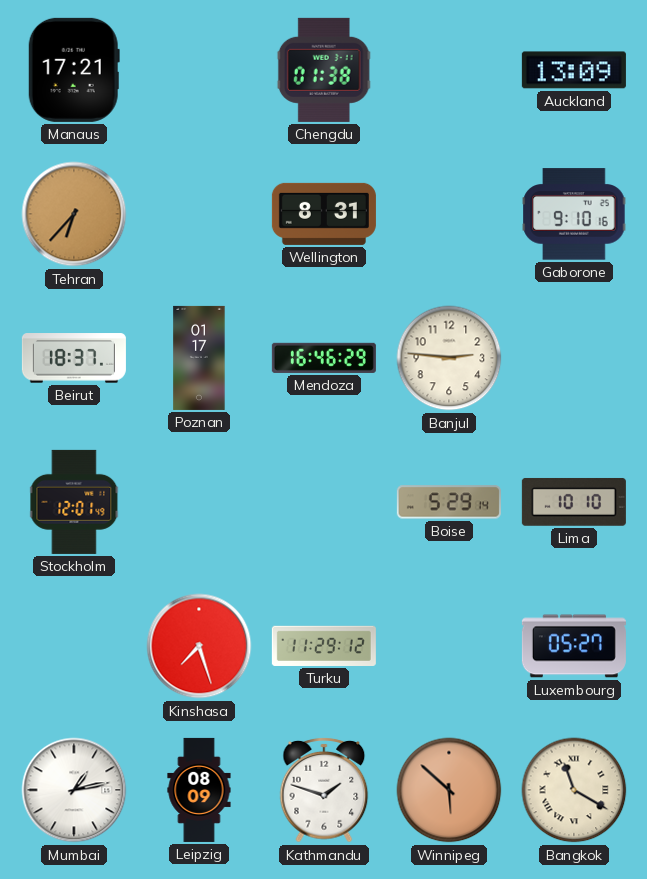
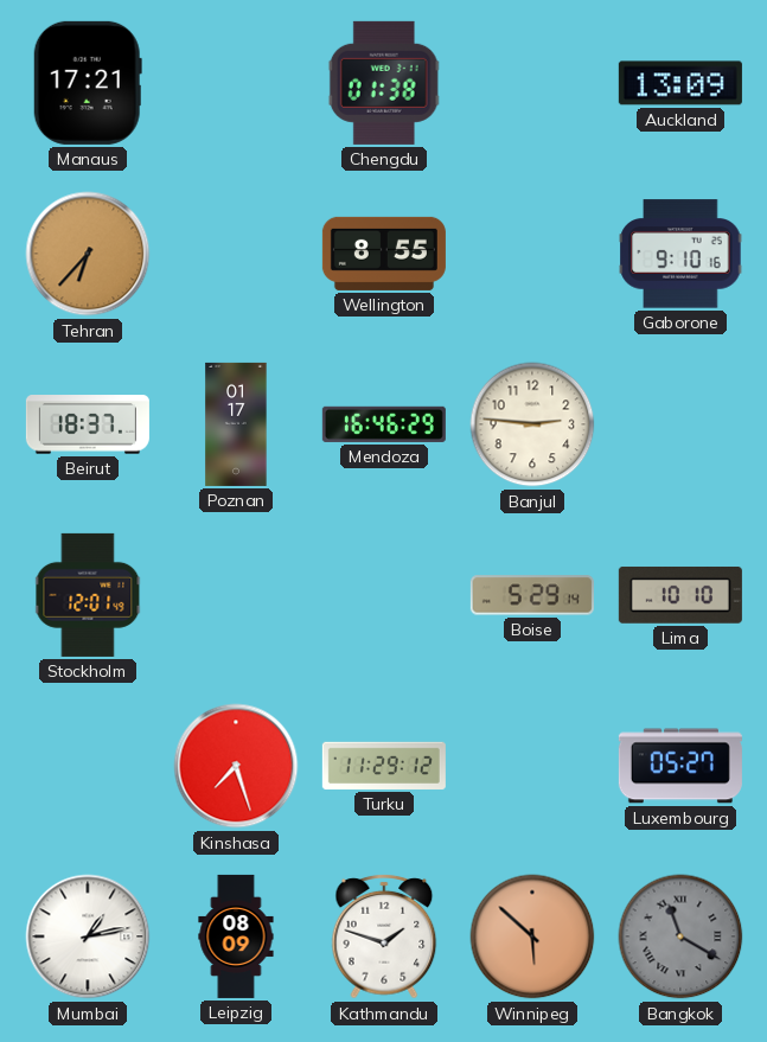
Wellington: 8:31 -> 8:55
Bangkok dial: cream -> grey
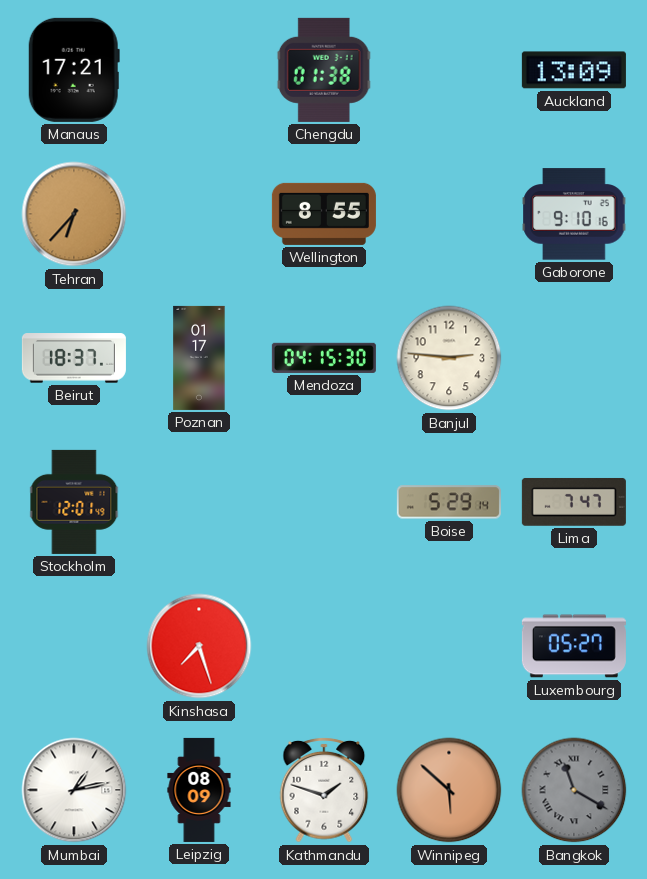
Mendoza: 16:46 -> 04:15
Lima: 10:10 -> 7:47
Turku: 11:29 -> none
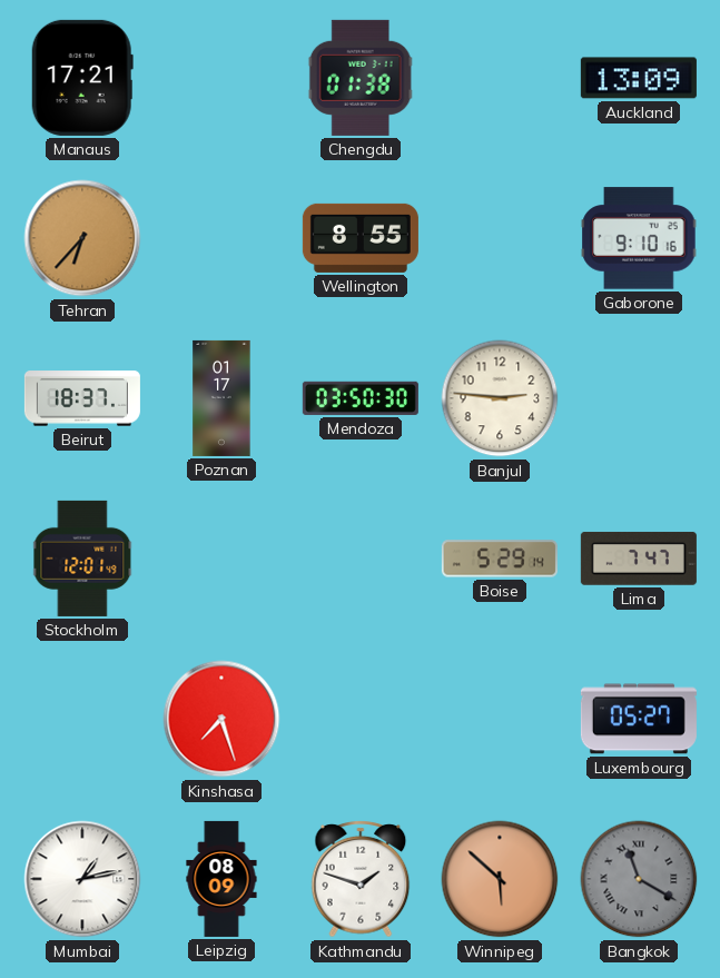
Mendoza: 04:15 -> 03:50
